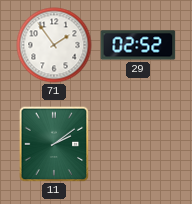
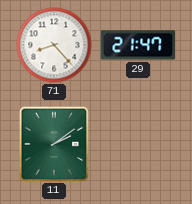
71: 1:54 -> 8:23
29: 02:52 -> 21:47
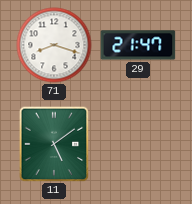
71: 8:23 -> 8:18
11: 2:09 -> 5:09
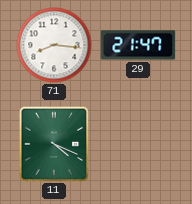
71: 8:18 -> 8:16
11: 5:09 -> 4:19
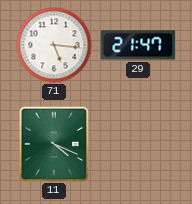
71: 8:16 -> 5:16
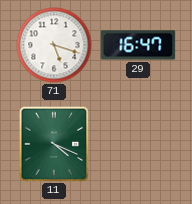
71: 5:16 -> 5:18
29: 21:47 -> 16:47
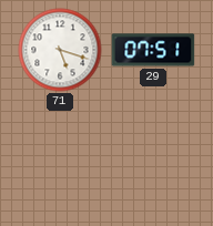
29: 16:47 -> 07:51
11: 4:19 -> none
